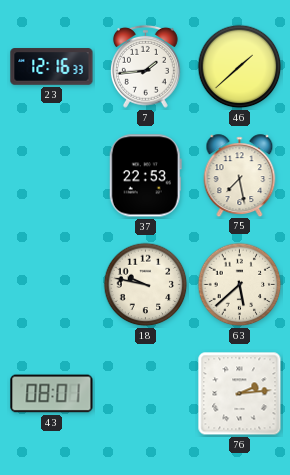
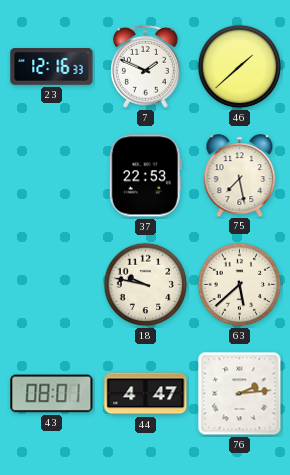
7: 1:44 -> 1:49
44: none -> 4:47
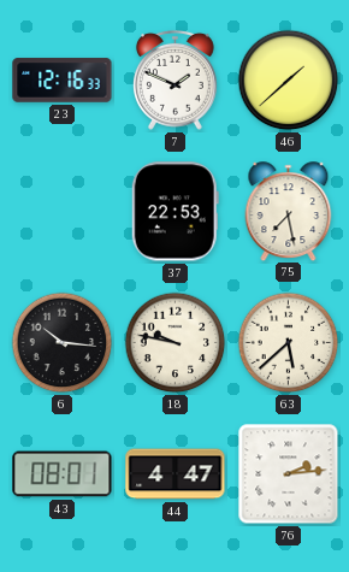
6: none -> 10:16
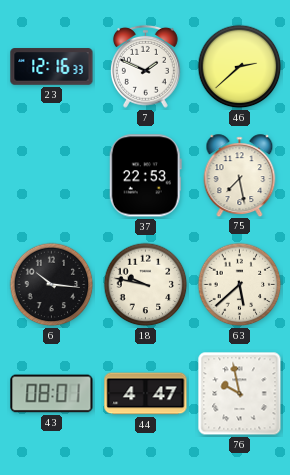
46: 1:38 -> 2:38
76: 2:14 -> 9:58
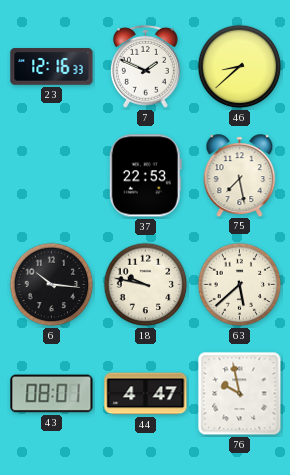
46: 2:38 -> 8:38
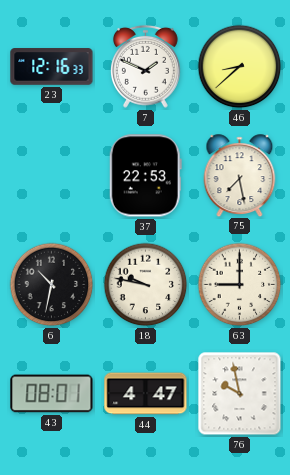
6: 10:16 -> 10:32
63: 5:38 -> 9:00
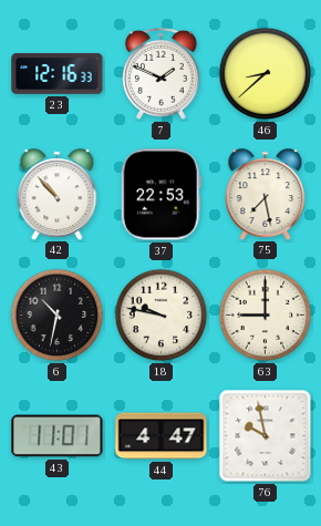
42: none -> 10:53
43: 08:01 -> 11:01
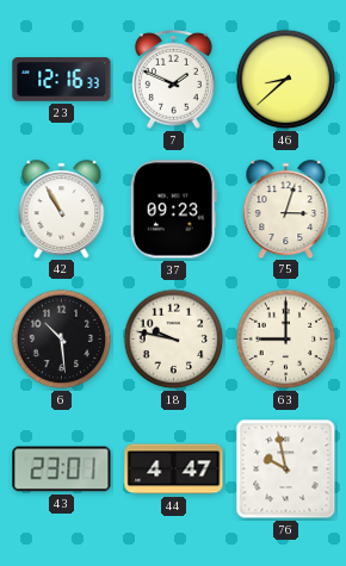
42: 10:53 -> 10:55
37: 22:53 -> 09:23
75: 7:28 -> 3:03
6: 10:32 -> 10:29
43: 11:01 -> 23:01
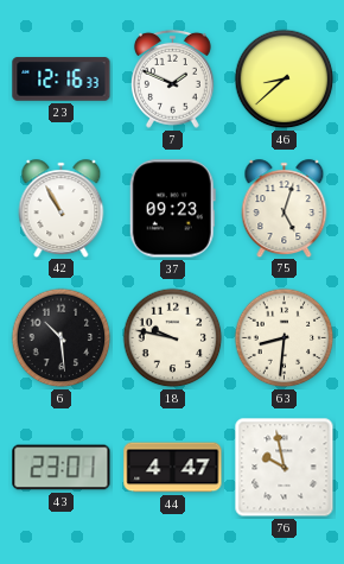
75: 3:03 -> 5:03
63: 9:00 -> 8:31
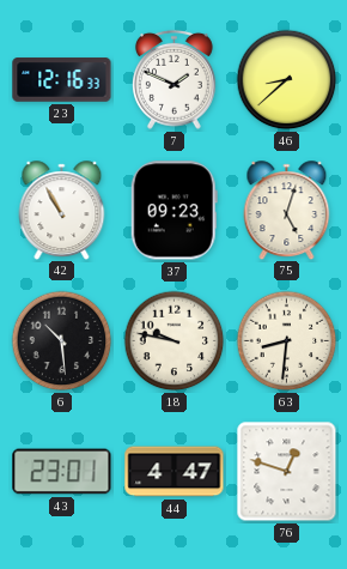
76: 9:58 -> 12:48
